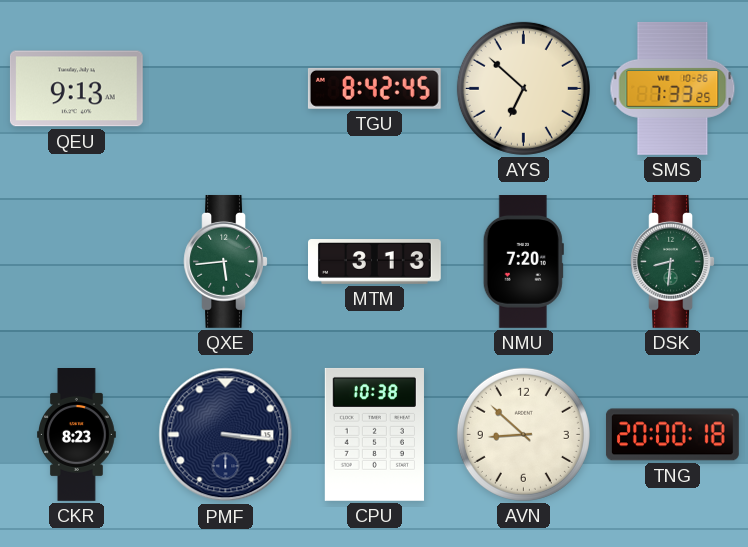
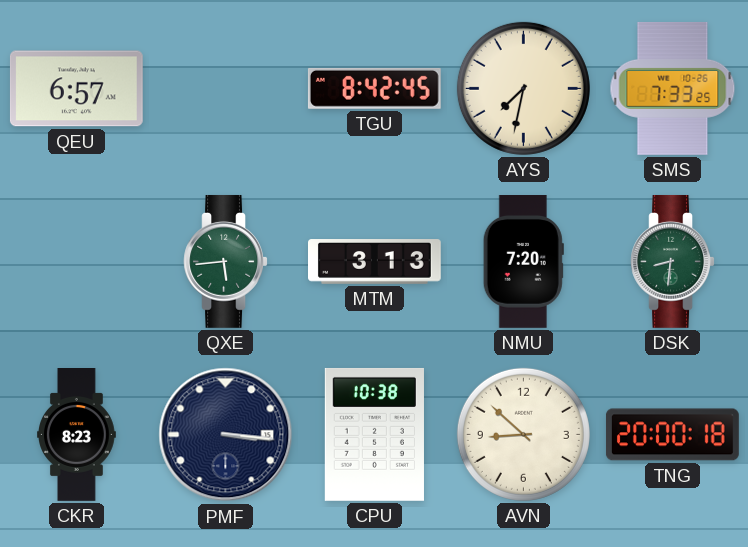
QEU: 9:13 -> 6:57
AYS: 6:52 -> 7:32
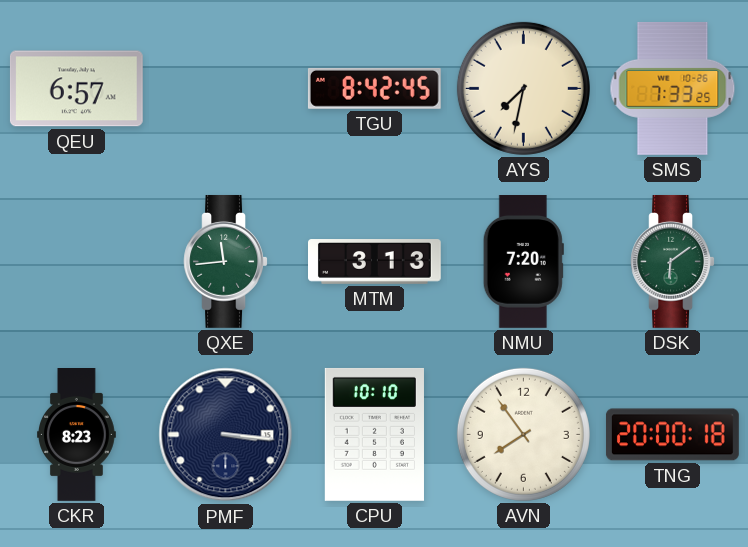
QXE: 5:44 -> 11:44
DSK: 8:31 -> 6:09
CPU: 10:38 -> 10:10
AVN: 8:52 -> 7:54
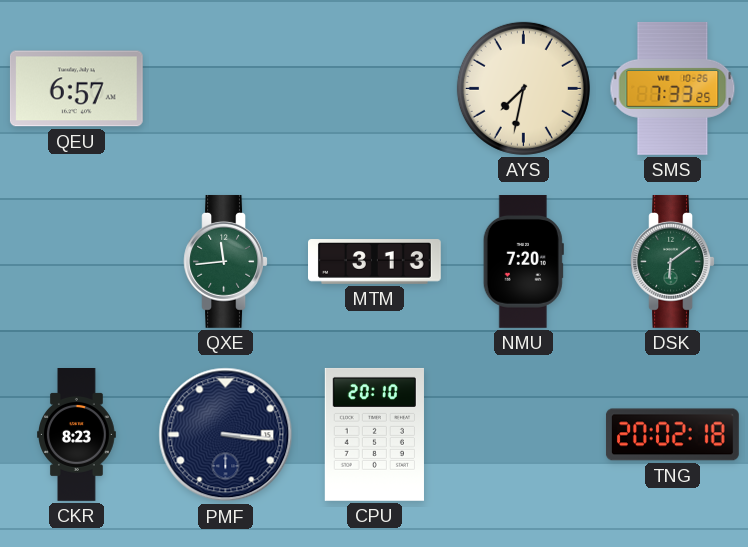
TGU: 8:42 -> none
CPU: 10:10 -> 20:10
AVN: 7:54 -> none
TNG: 20:00 -> 20:02
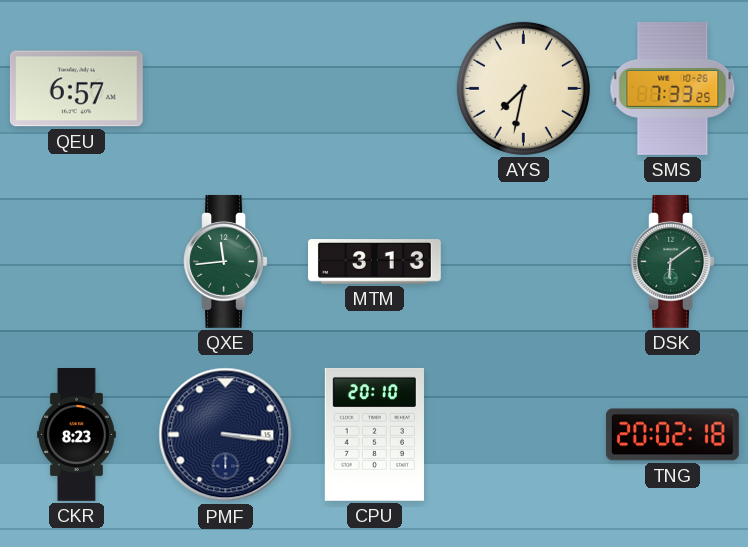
NMU: 7:20 -> none
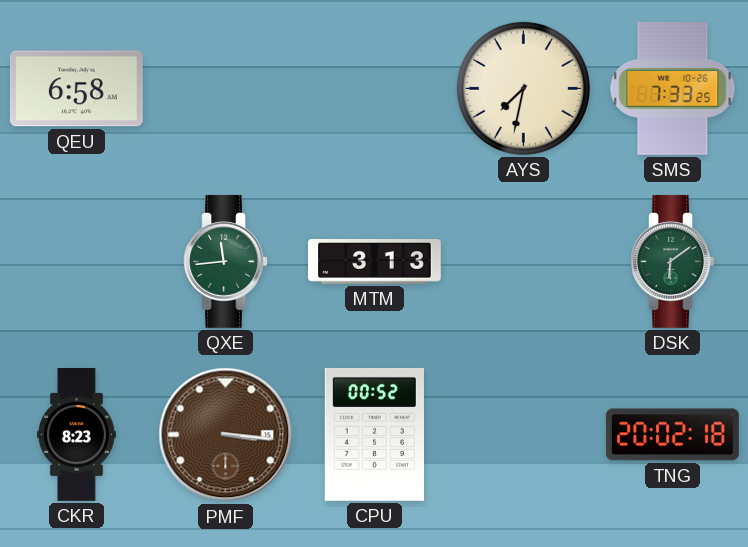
QEU: 6:57 -> 6:58
PMF dial: navy -> brown
CPU: 20:10 -> 00:52
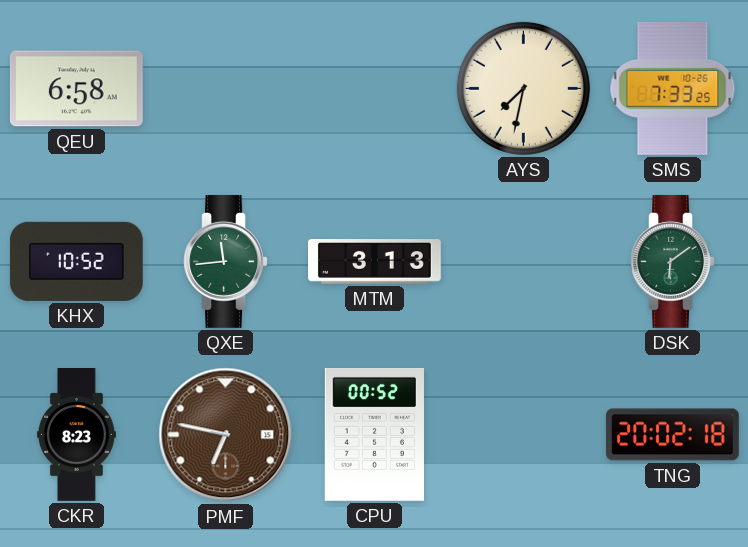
KHX: none -> 10:52
PMF: 3:16 -> 6:47
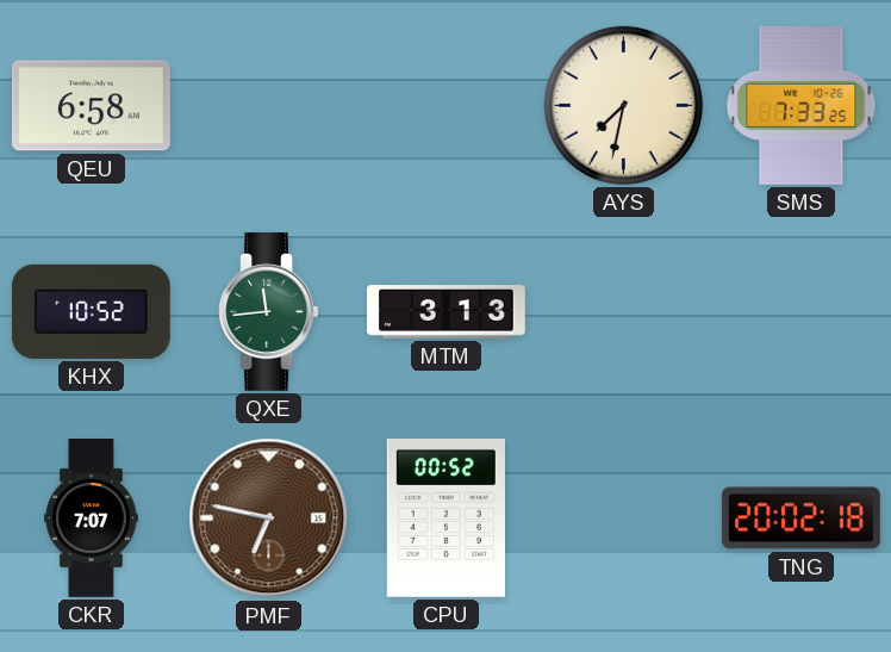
DSK: 6:09 -> none
CKR: 8:23 -> 7:07
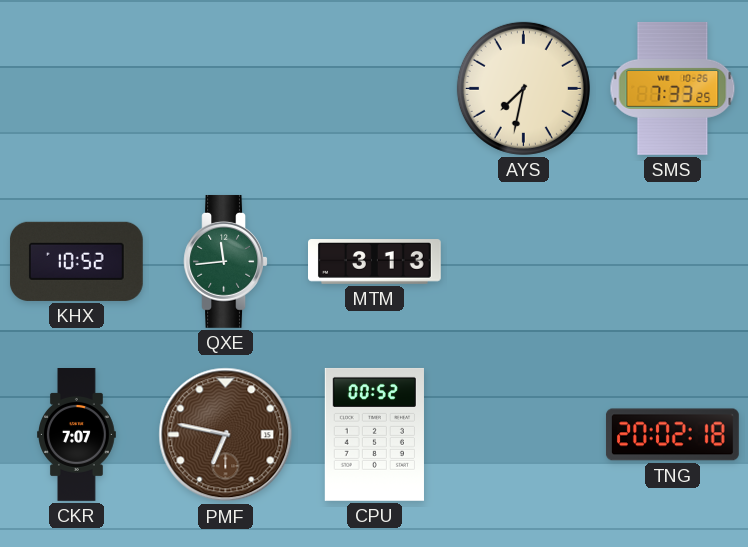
QEU: 6:58 -> none
